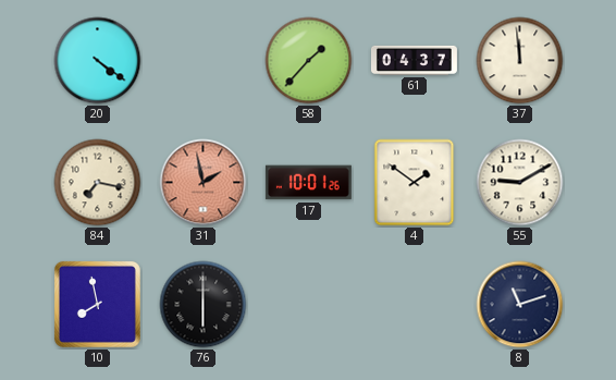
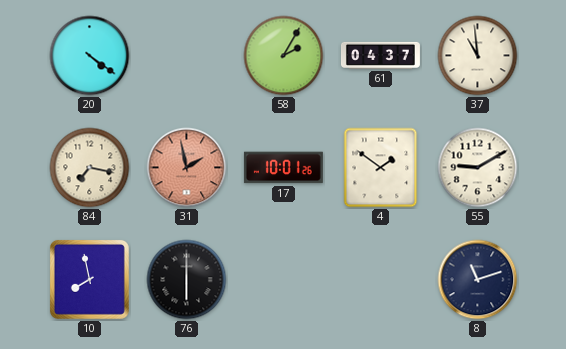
58: 1:37 -> 2:05
37: 11:59 -> 10:59
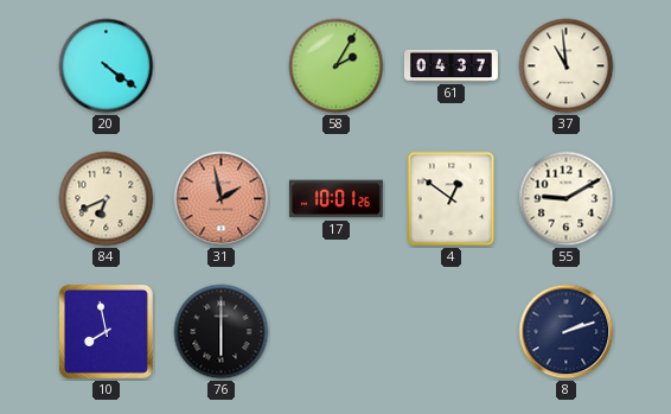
84: 7:17 -> 6:41
4: 1:51 -> 12:51
8: 11:12 -> 2:12
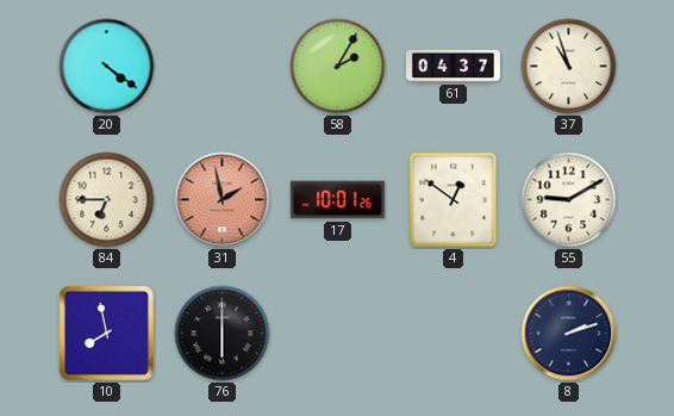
37: 10:59 -> 10:57
84: 6:41 -> 6:45
